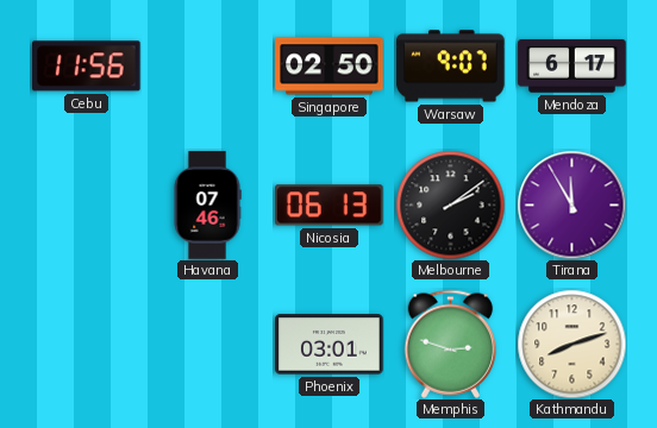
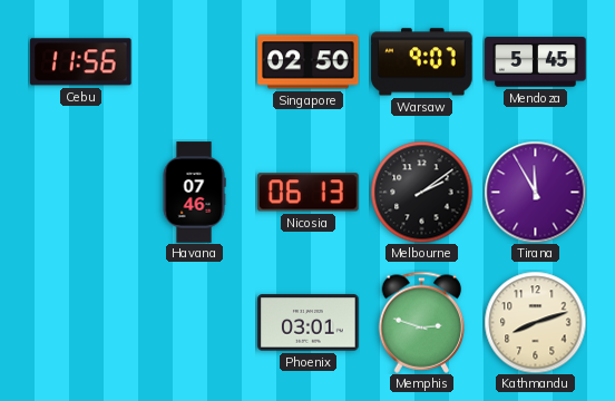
Mendoza: 6:17 -> 5:45
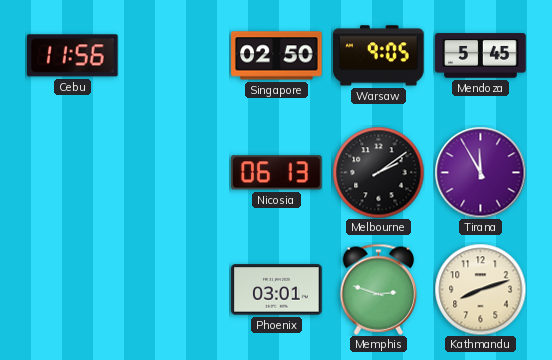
Warsaw: 9:07 -> 9:05
Havana: 07:46 -> none
